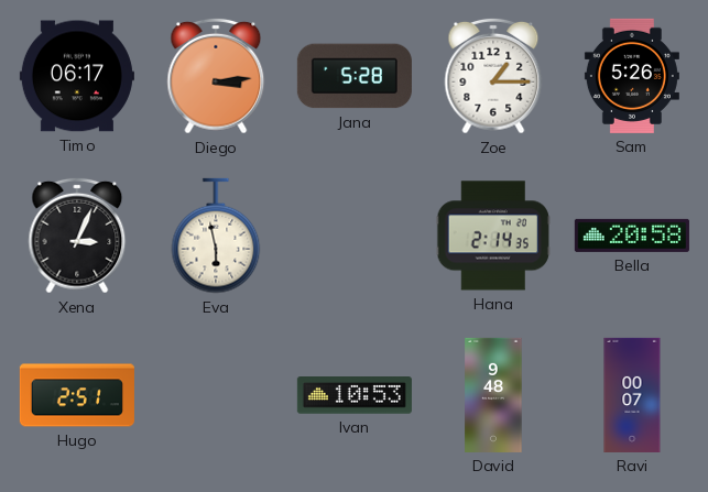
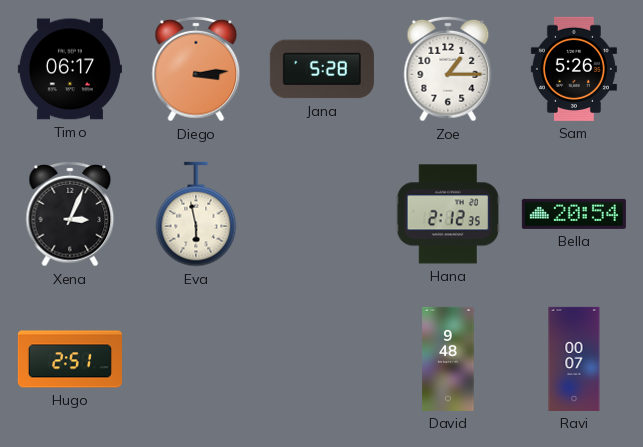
Hana: 2:14 -> 2:12
Bella: 20:58 -> 20:54
Ivan: 10:53 -> none
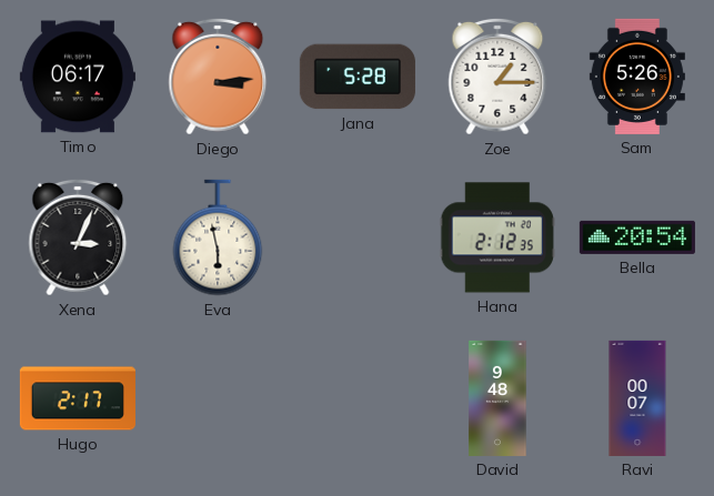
Hugo: 2:51 -> 2:17
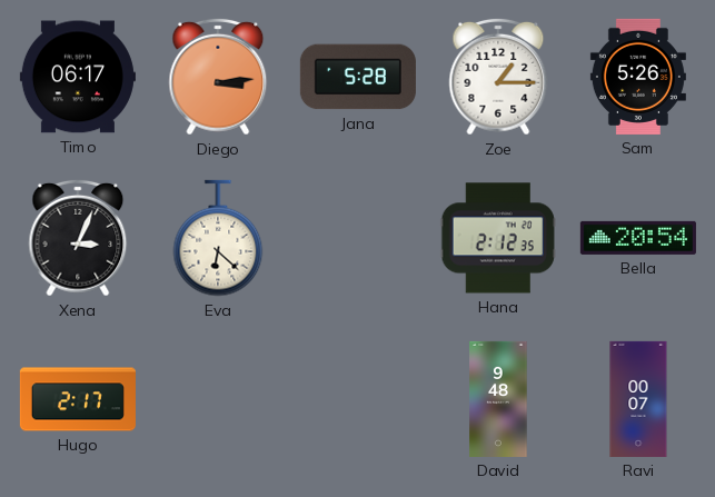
Eva: 5:58 -> 6:22
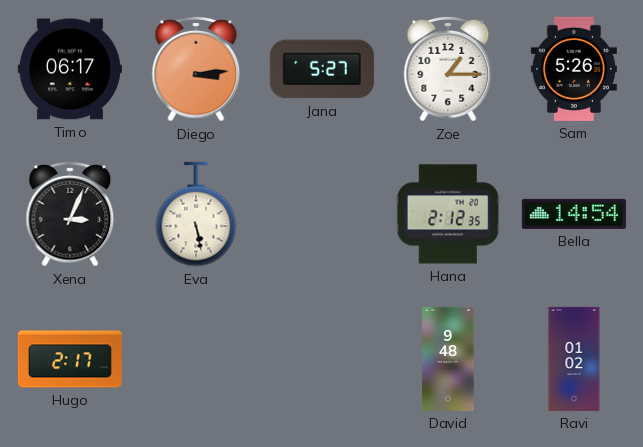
Jana: 5:28 -> 5:27
Eva: 6:22 -> 5:28
Bella: 20:54 -> 14:54
Ravi: 00:07 -> 01:02
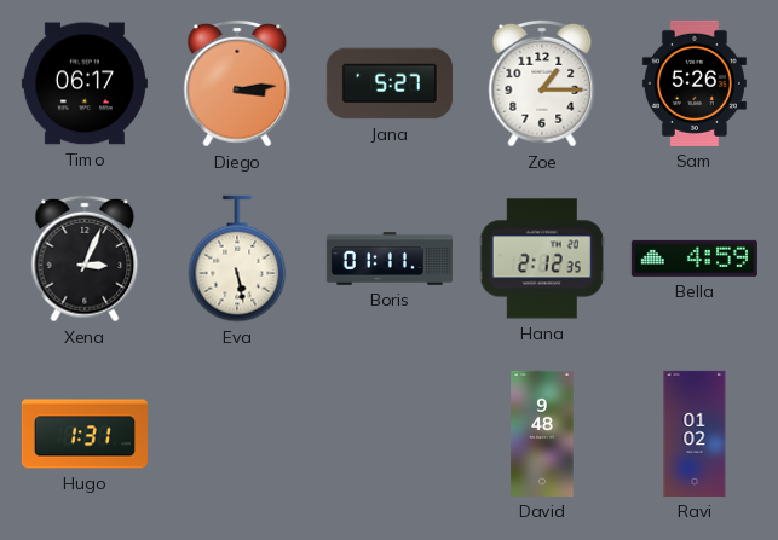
Boris: none -> 01:11
Bella: 14:54 -> 4:59
Hugo: 2:17 -> 1:31
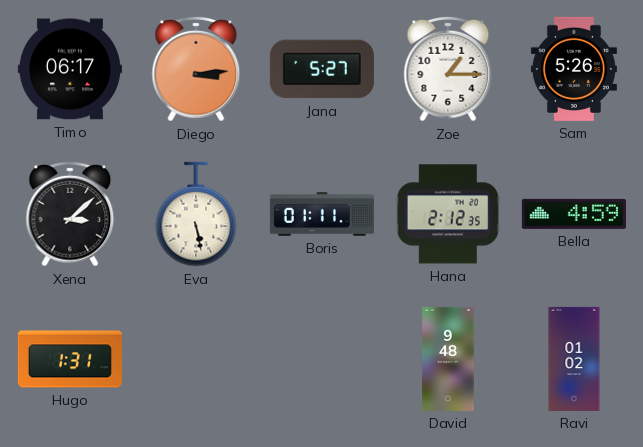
Xena: 3:04 -> 3:08
